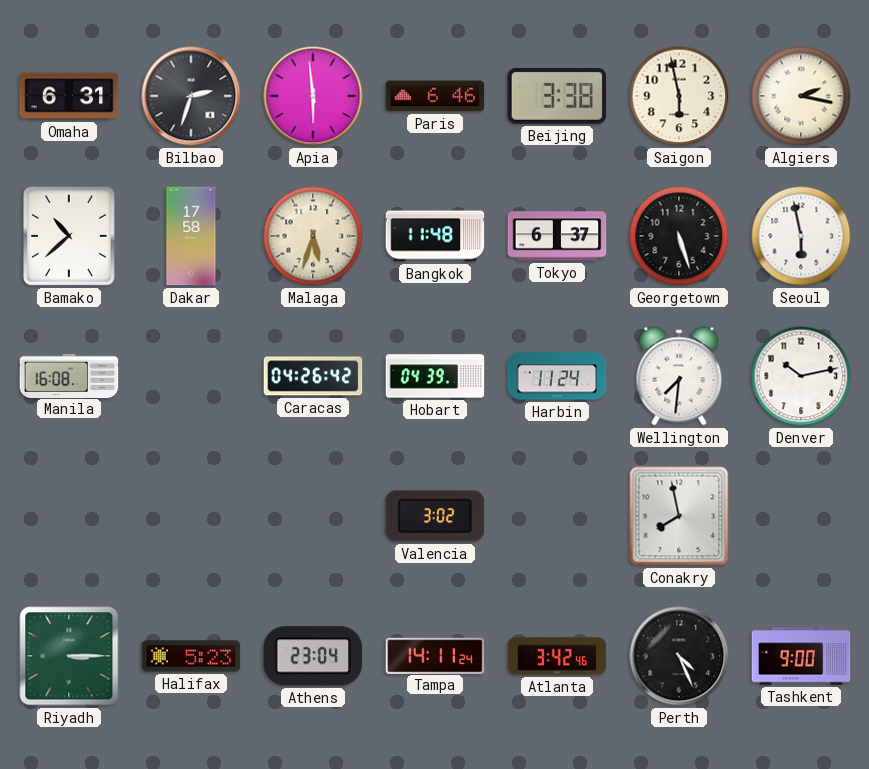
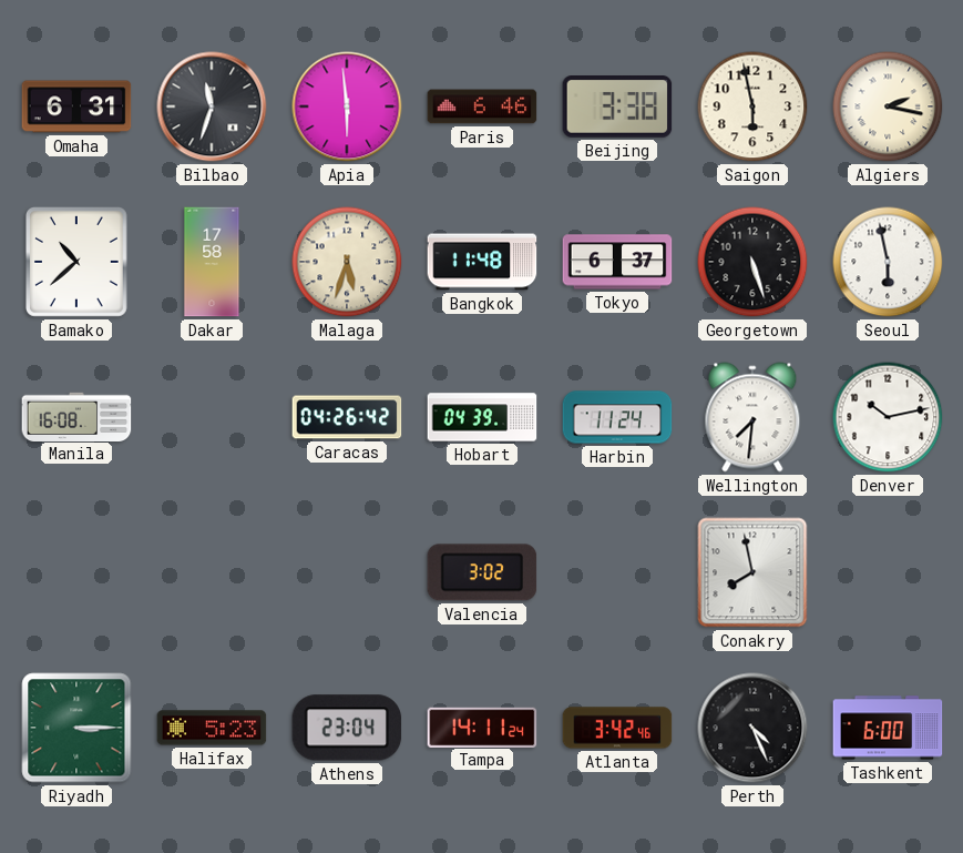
Bilbao: 2:33 -> 11:33
Tashkent: 9:00 -> 6:00
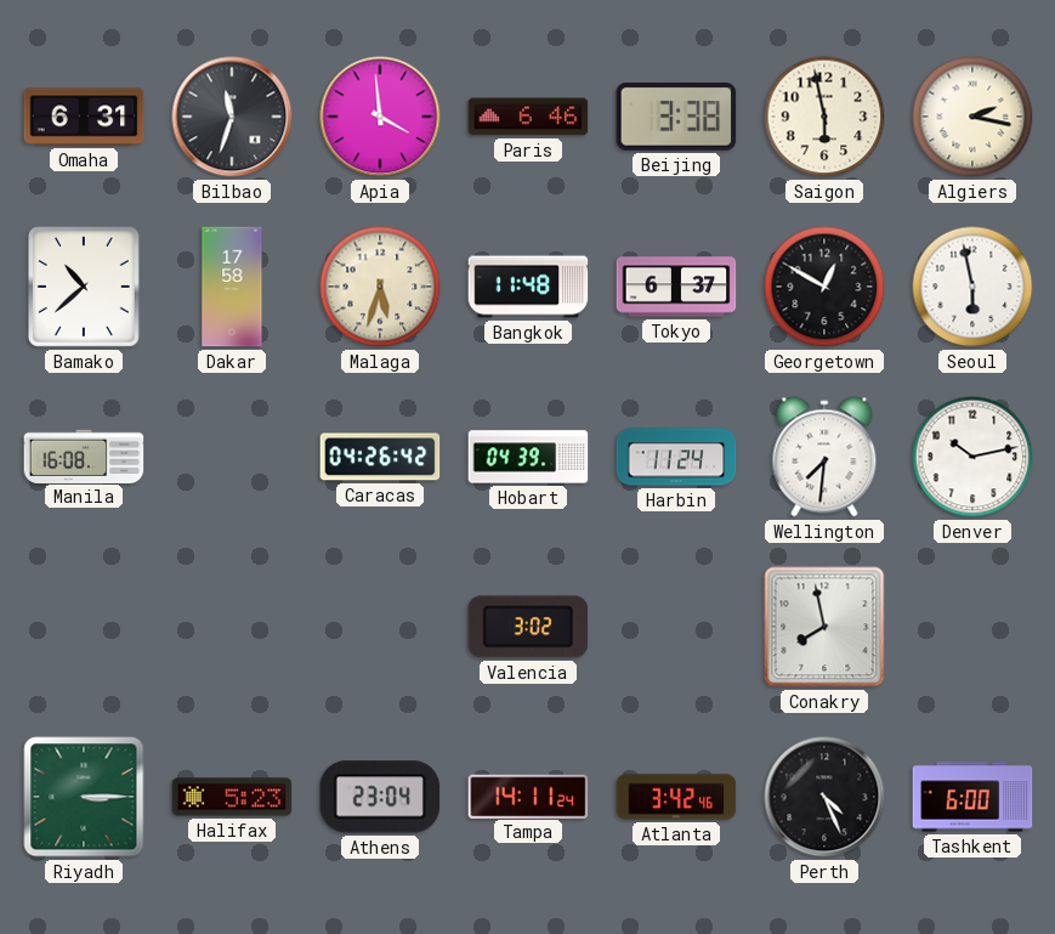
Apia: 5:59 -> 3:59
Georgetown: 5:27 -> 12:50
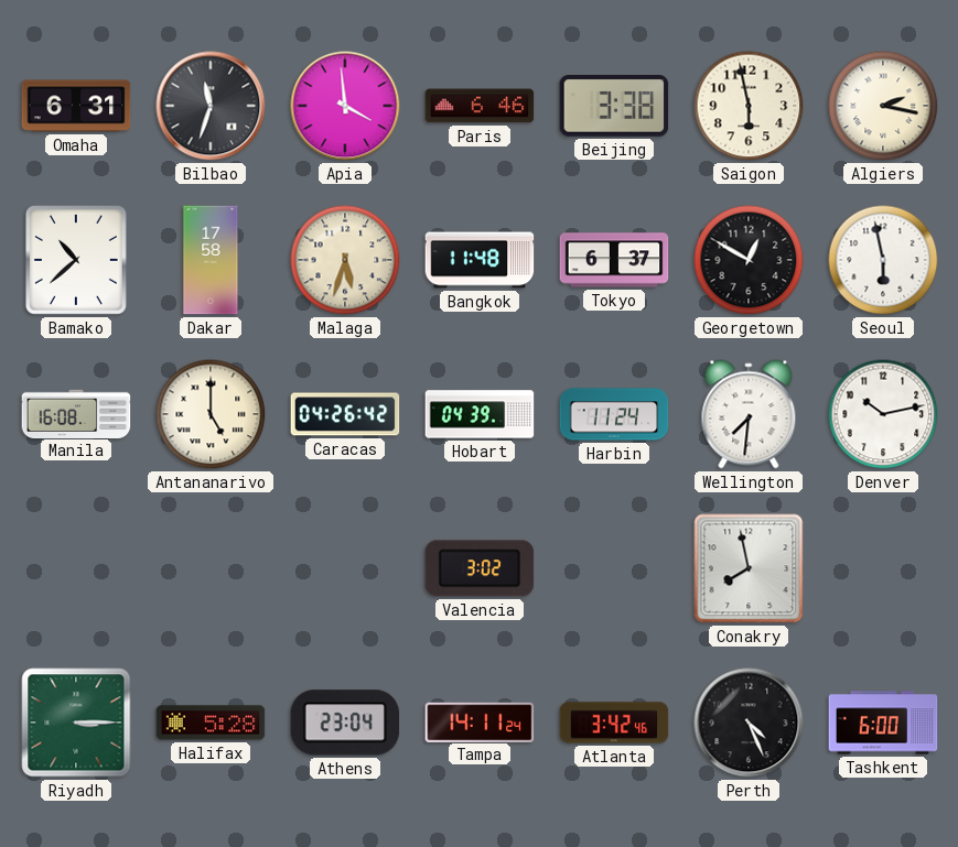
Antananarivo: none -> 5:00
Halifax: 5:23 -> 5:28
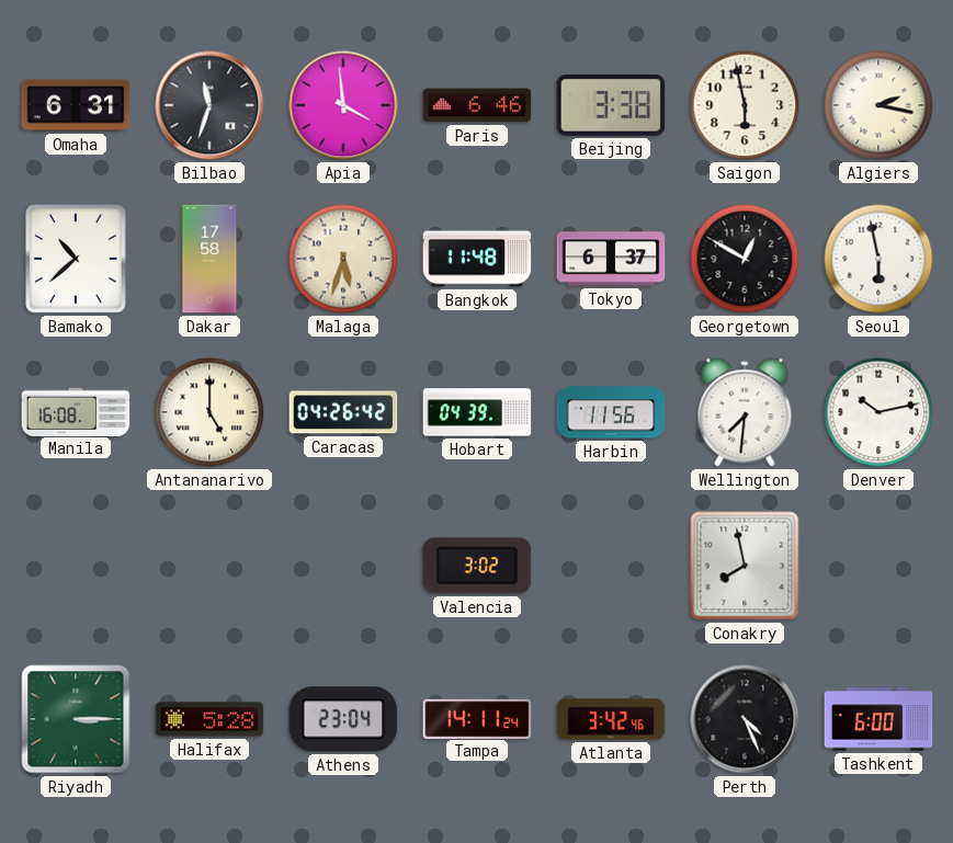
Harbin: 11:24 -> 11:56
